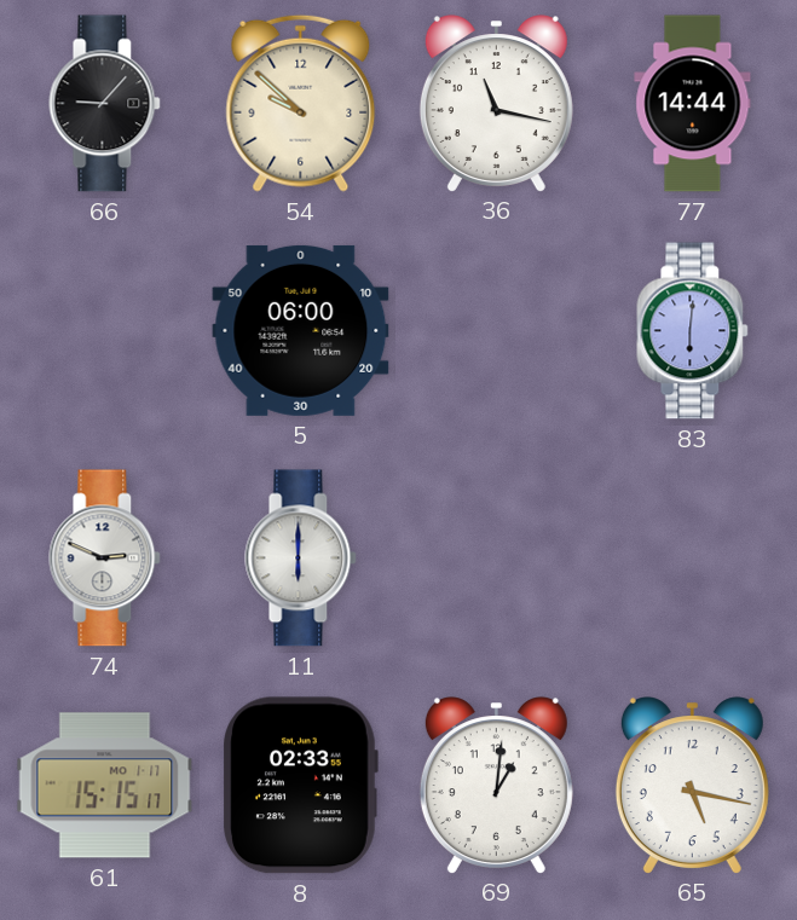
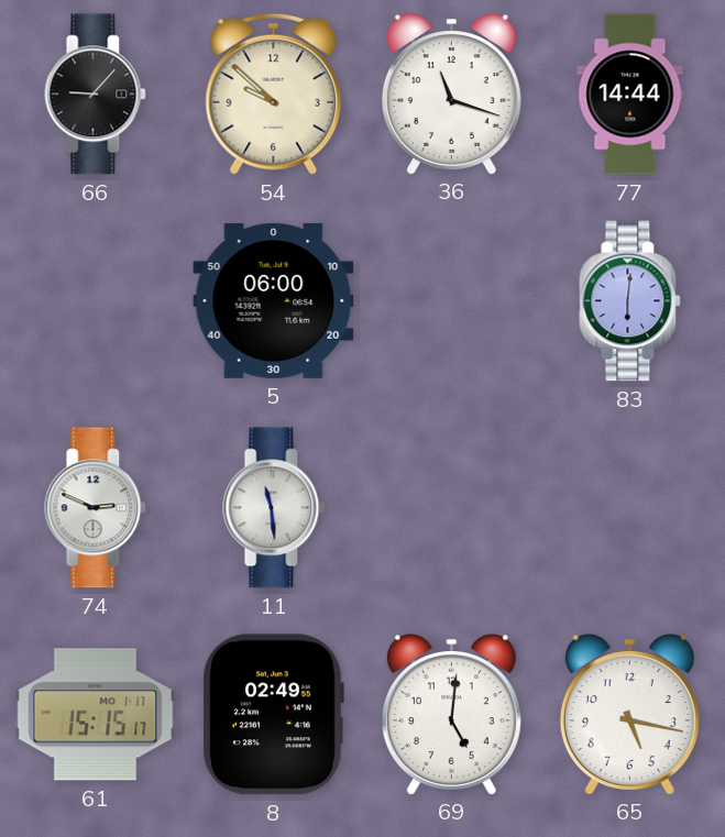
36: 11:17 -> 11:18
11: 6:00 -> 11:29
8: 02:33 -> 02:49
69: 1:01 -> 5:01
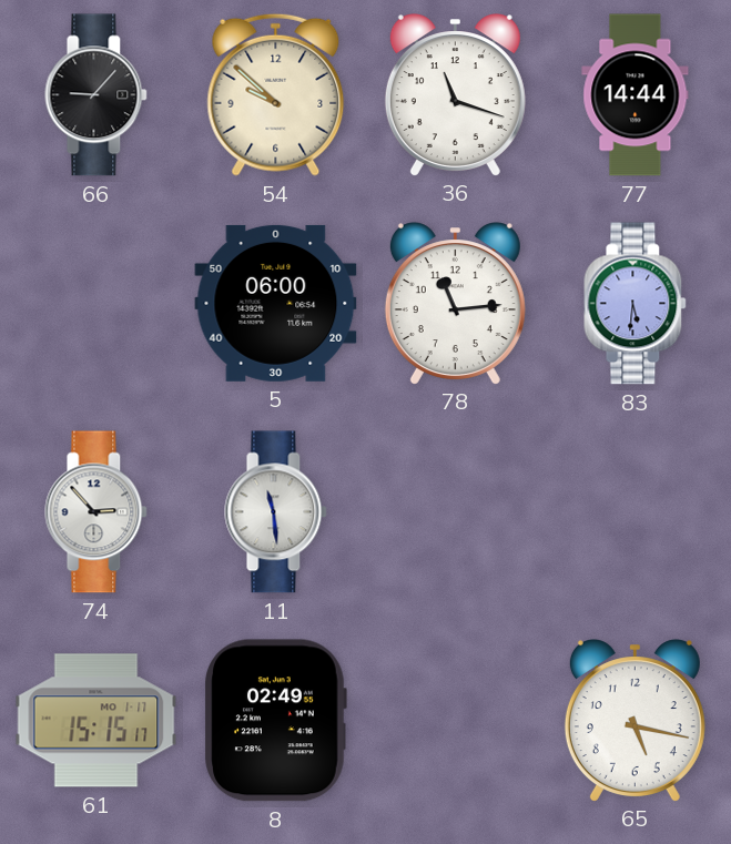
78: none -> 11:14
83: 6:01 -> 5:31
74: 2:49 -> 2:53
69: 5:01 -> none
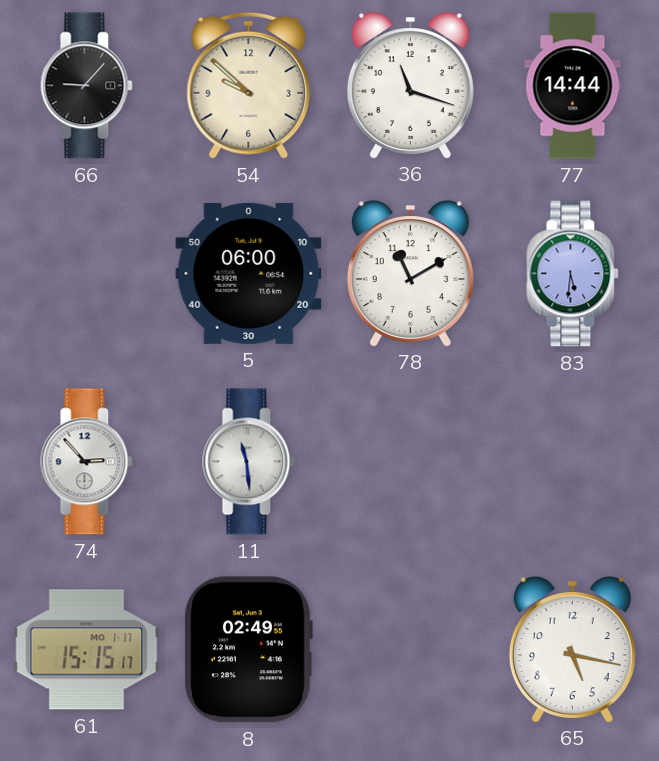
78: 11:14 -> 11:10
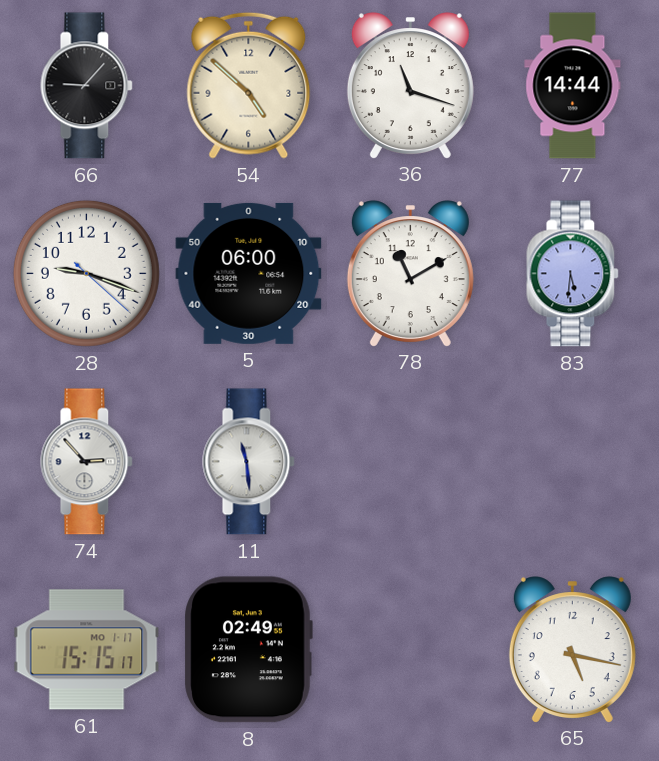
54: 9:52 -> 4:52
28: none -> 9:18
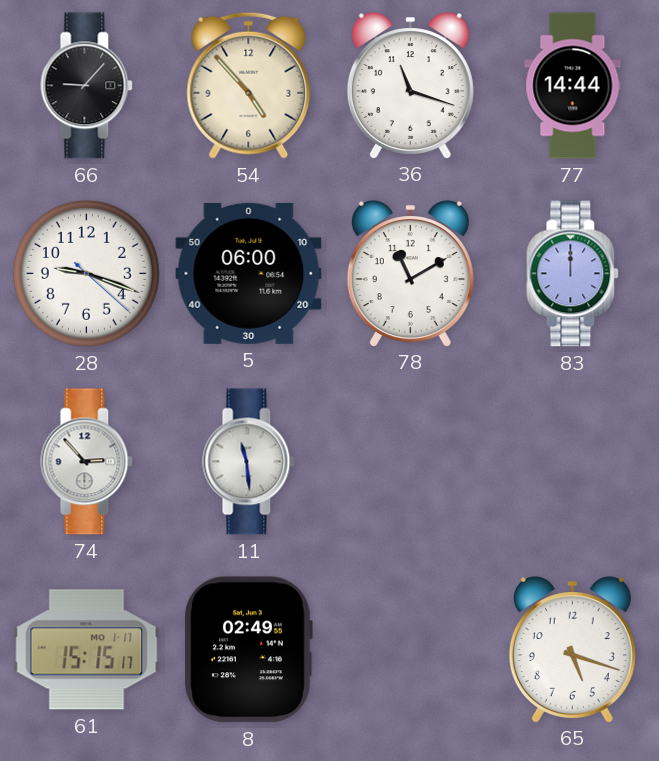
54: 4:52 -> 4:53
83: 5:31 -> 12:00
65: 5:17 -> 5:18
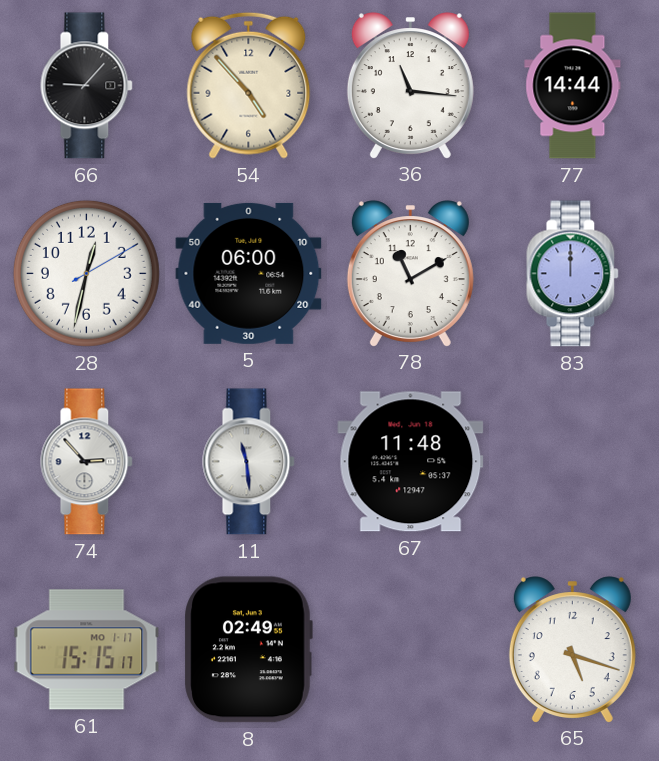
36: 11:18 -> 11:16
28: 9:18 -> 12:32
67: none -> 11:48
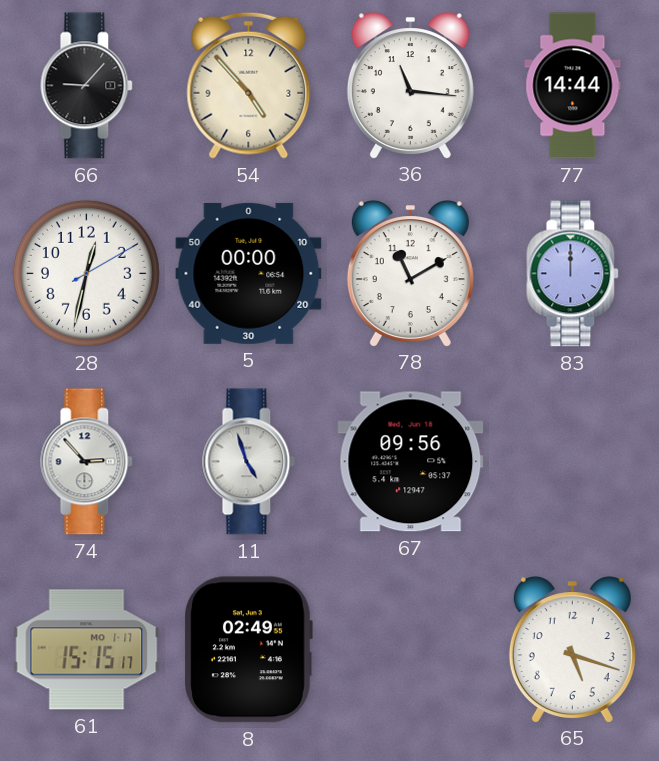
5: 06:00 -> 00:00
11: 11:29 -> 4:57
67: 11:48 -> 09:56
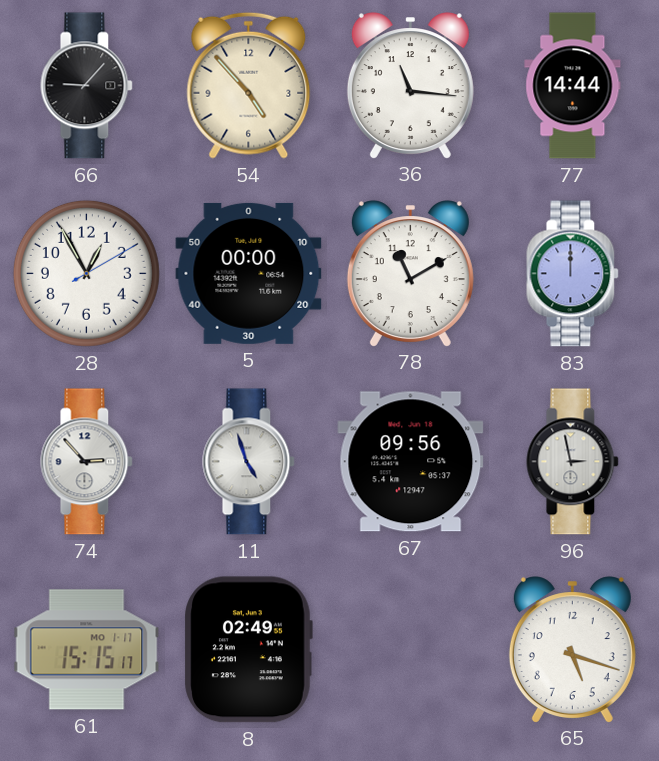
28: 12:32 -> 12:55
96: none -> 2:58
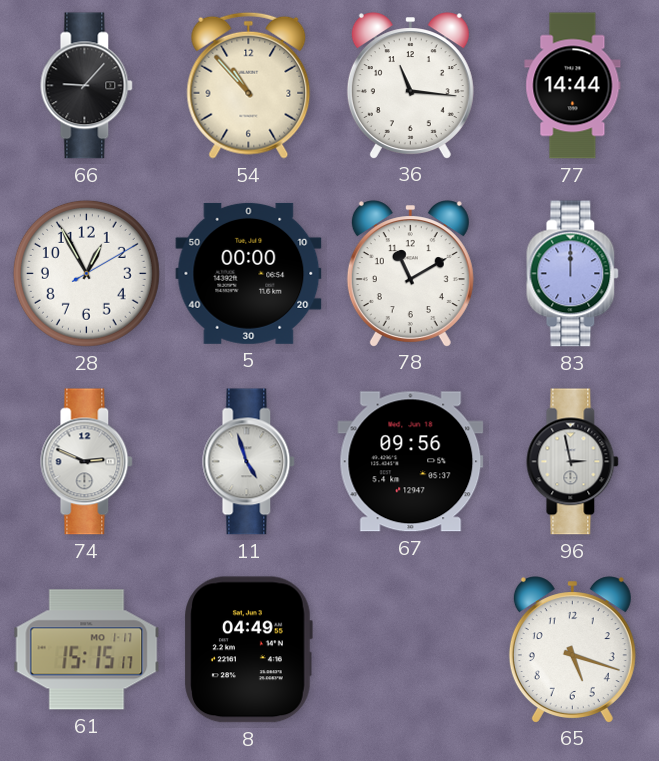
54: 4:53 -> 10:53
74: 2:53 -> 2:49
8: 02:49 -> 04:49
